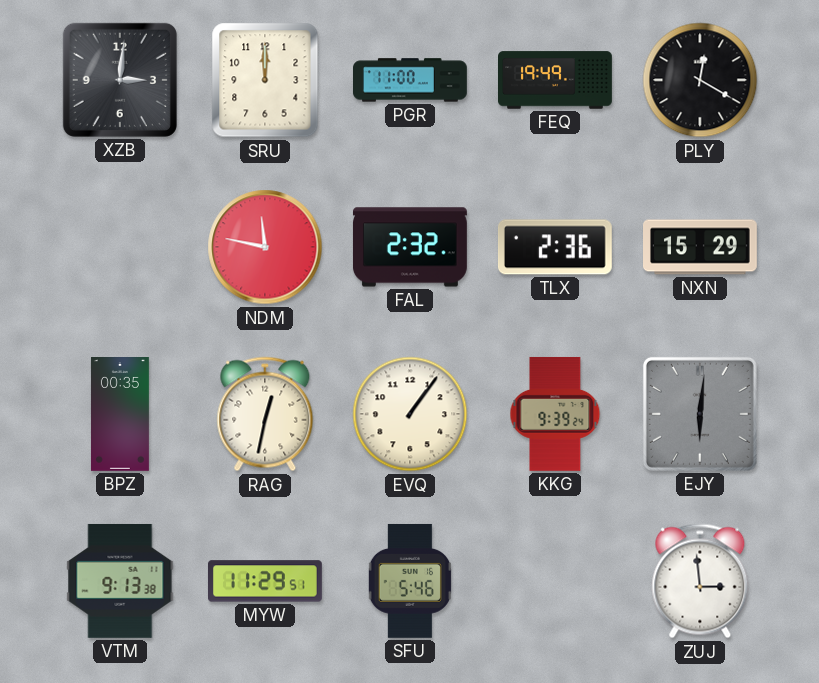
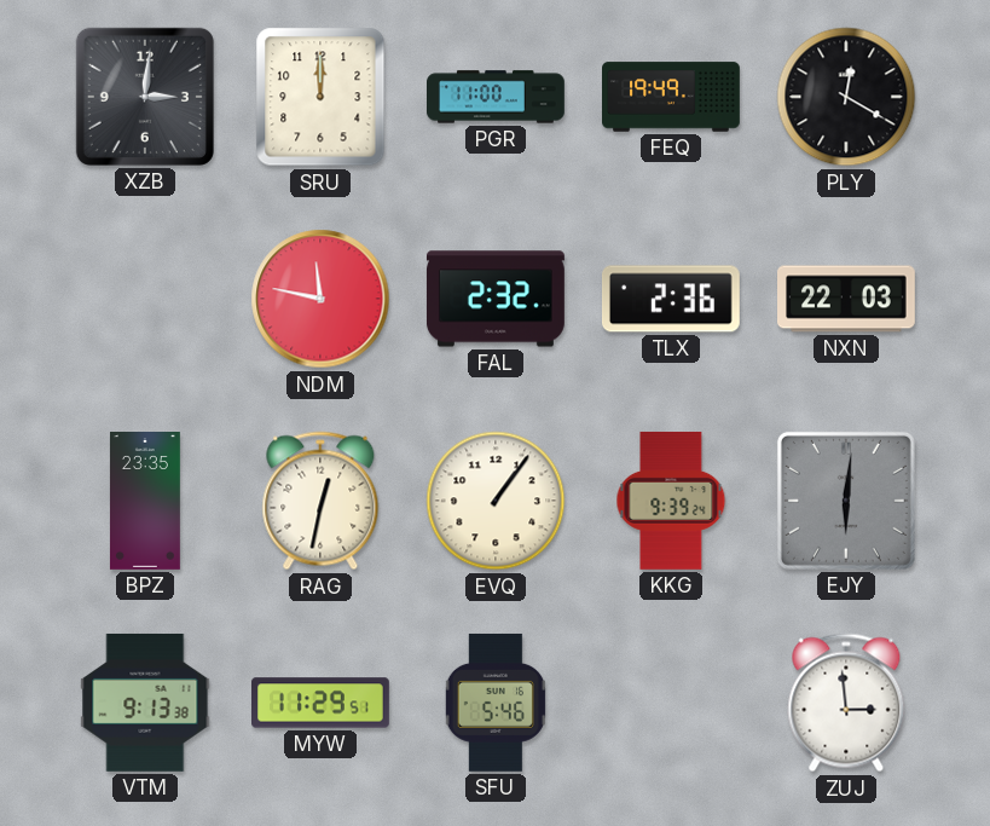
NXN: 15:29 -> 22:03
BPZ: 00:35 -> 23:35
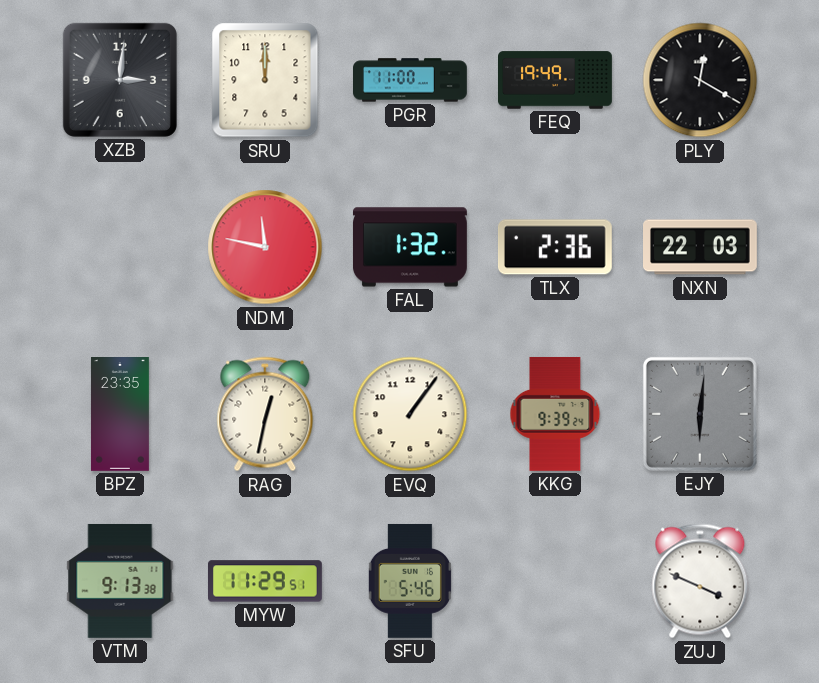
FAL: 2:32 -> 1:32
ZUJ: 2:59 -> 3:49
